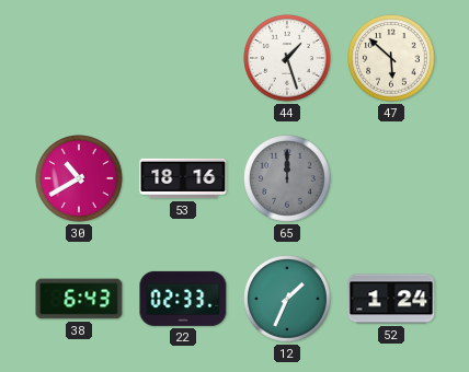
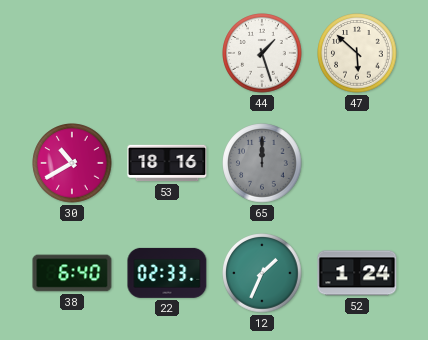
38: 6:43 -> 6:40
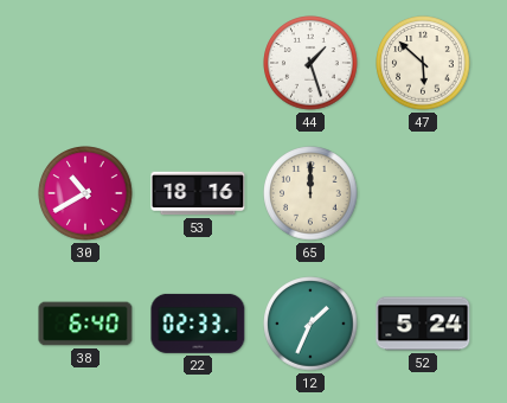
65 dial: grey -> cream
52: 1:24 -> 5:24
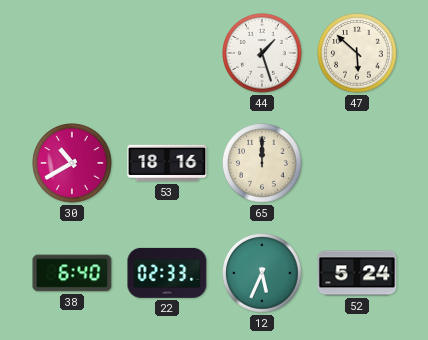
12: 1:34 -> 5:34
